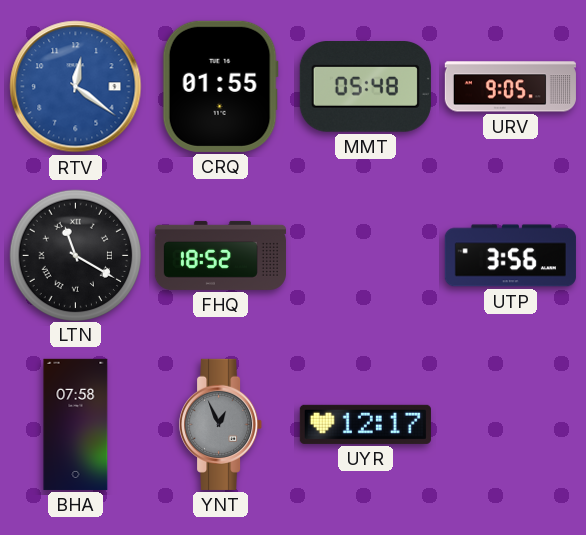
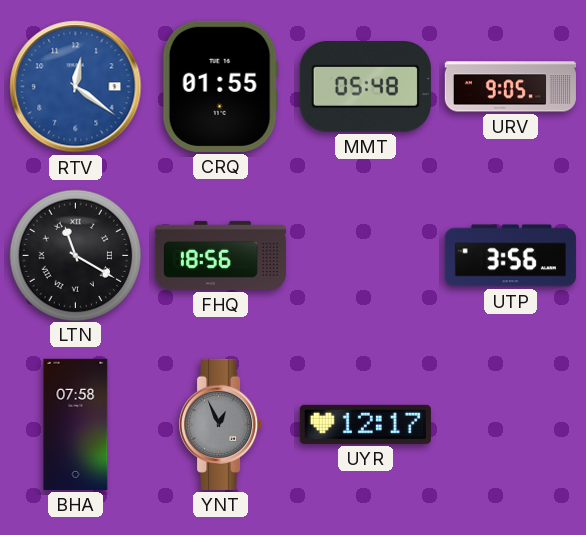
FHQ: 18:52 -> 18:56
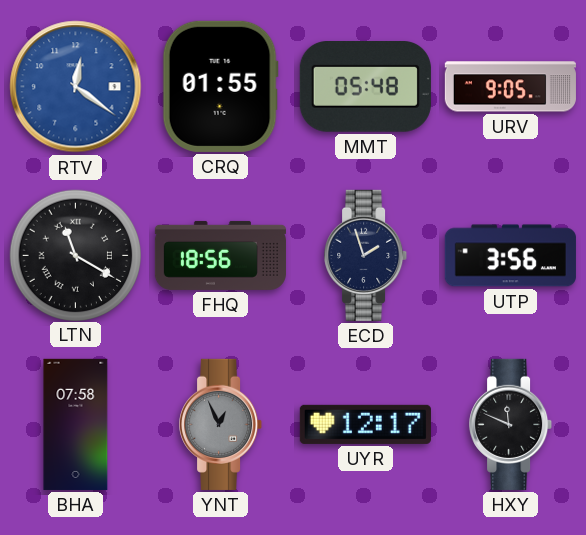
ECD: none -> 1:57
HXY: none -> 11:49
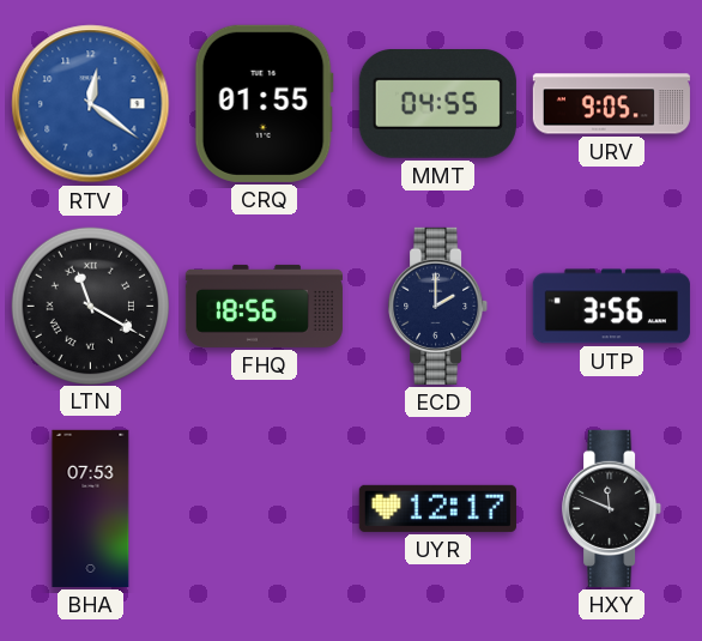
MMT: 05:48 -> 04:55
ECD: 1:57 -> 2:00
BHA: 07:58 -> 07:53
YNT: 12:56 -> none
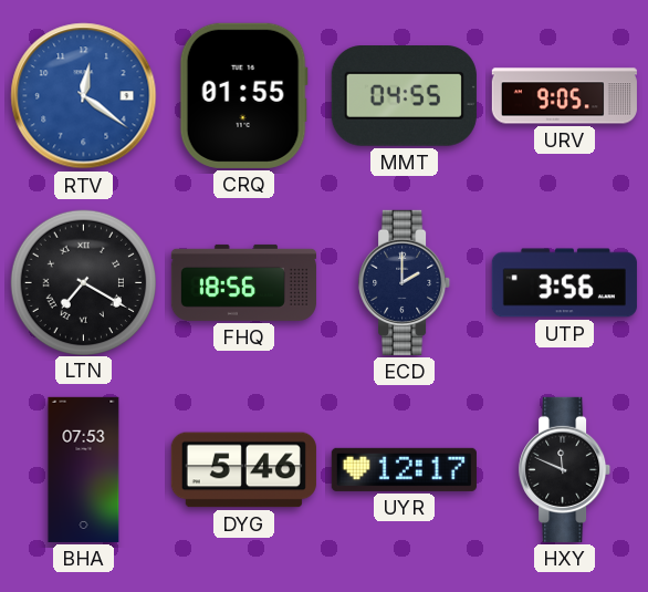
LTN: 11:20 -> 7:20
DYG: none -> 5:46
